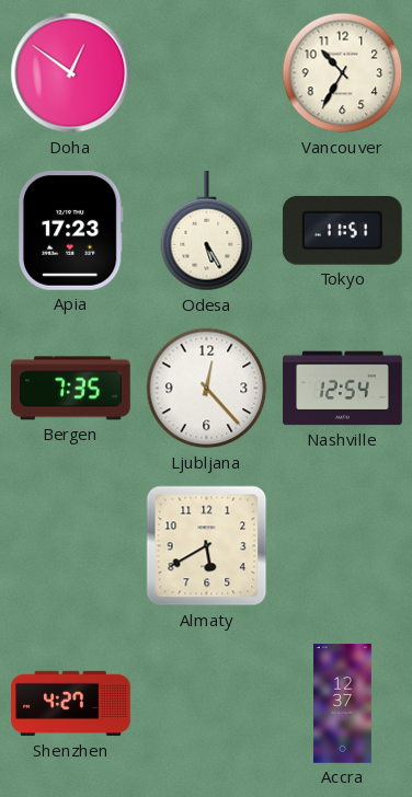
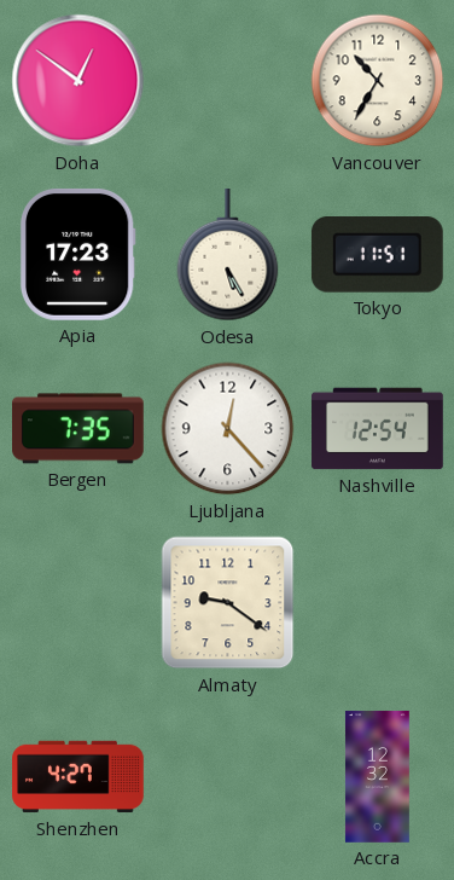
Almaty: 5:40 -> 9:21
Accra: 12:37 -> 12:32
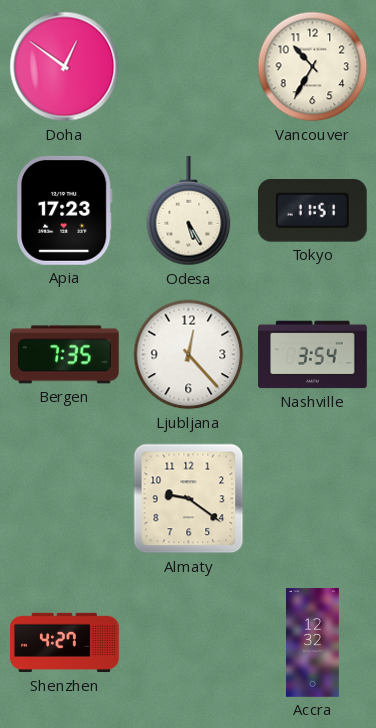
Nashville: 12:54 -> 3:54
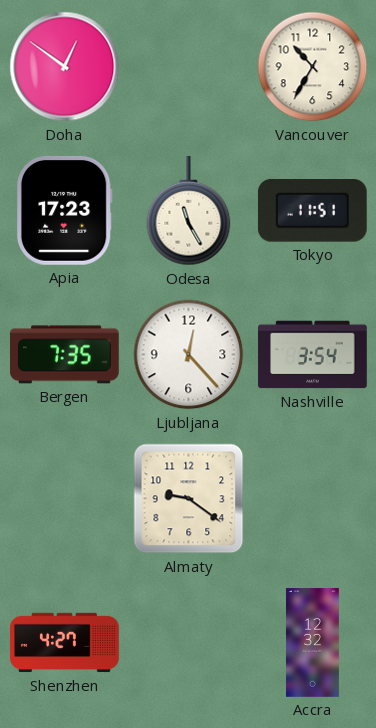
Odesa: 5:25 -> 11:25
